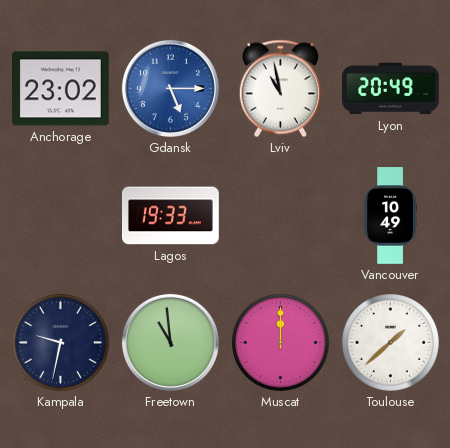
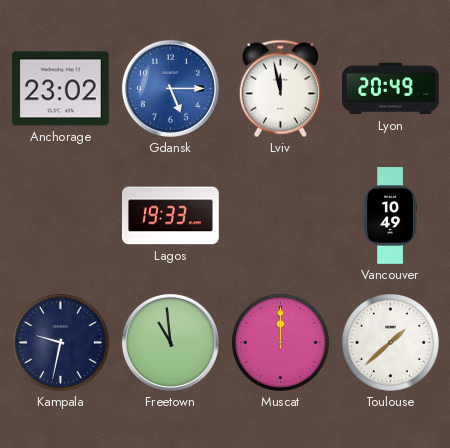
Lviv: 10:58 -> 11:58
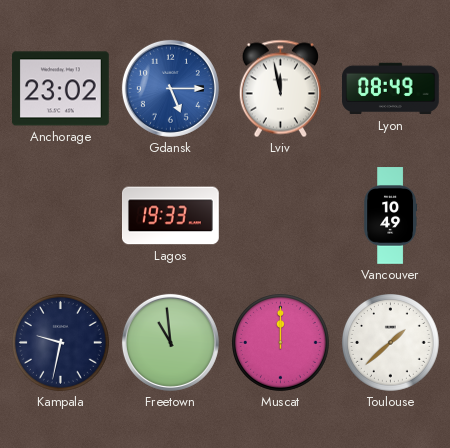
Lyon: 20:49 -> 08:49
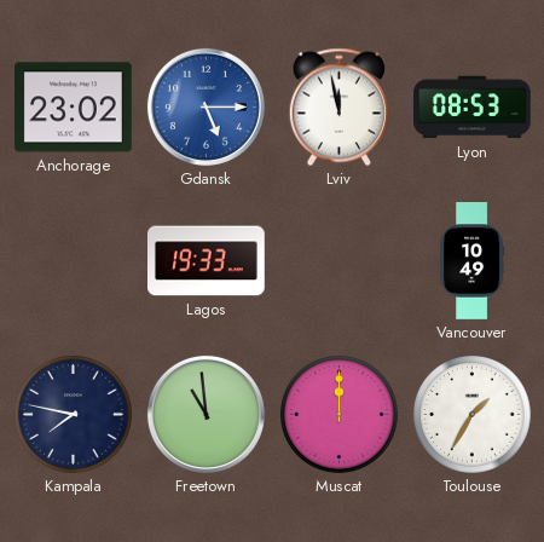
Lyon: 08:49 -> 08:53
Kampala: 9:32 -> 7:47
Toulouse: 1:38 -> 1:35
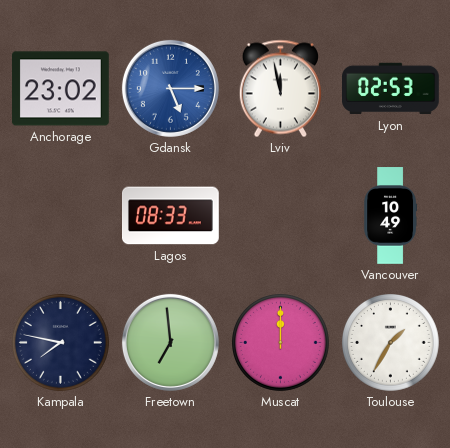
Lyon: 08:53 -> 02:53
Lagos: 19:33 -> 08:33
Freetown: 10:59 -> 6:59
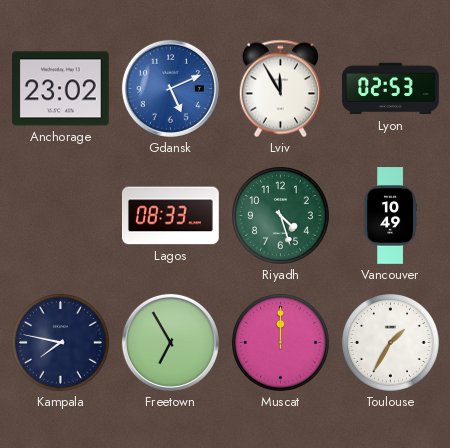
Gdansk: 5:15 -> 5:11
Lviv: 11:58 -> 11:55
Riyadh: none -> 4:27
Freetown: 6:59 -> 6:55
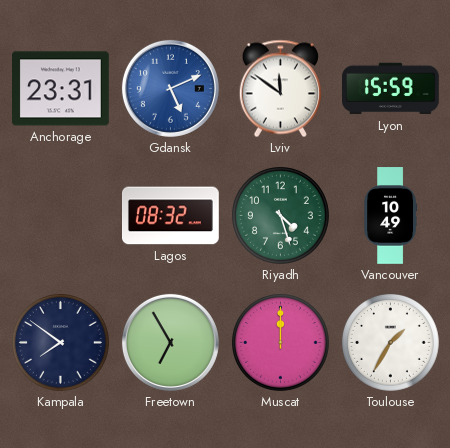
Anchorage: 23:02 -> 23:31
Lviv: 11:55 -> 11:51
Lyon: 02:53 -> 15:59
Lagos: 08:33 -> 08:32
Kampala: 7:47 -> 7:51
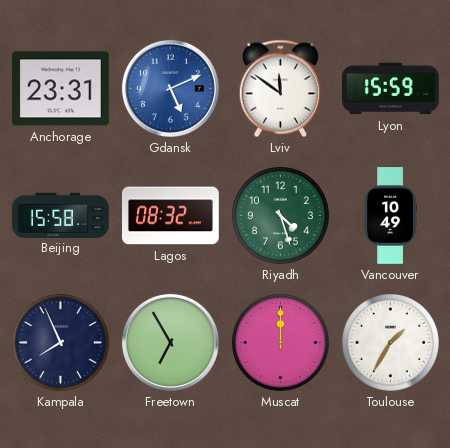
Beijing: none -> 15:58
Kampala: 7:51 -> 7:56
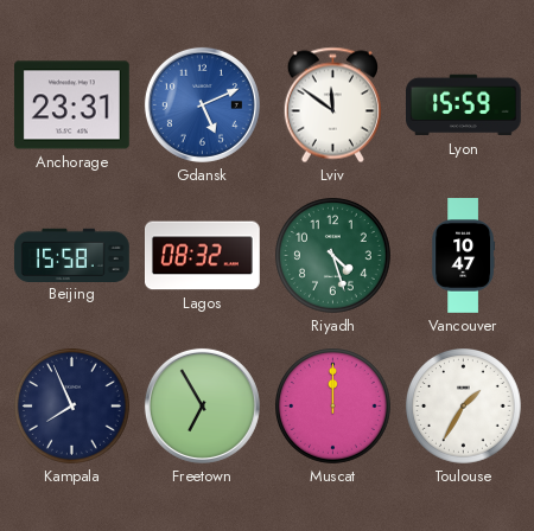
Vancouver: 10:49 -> 10:47
